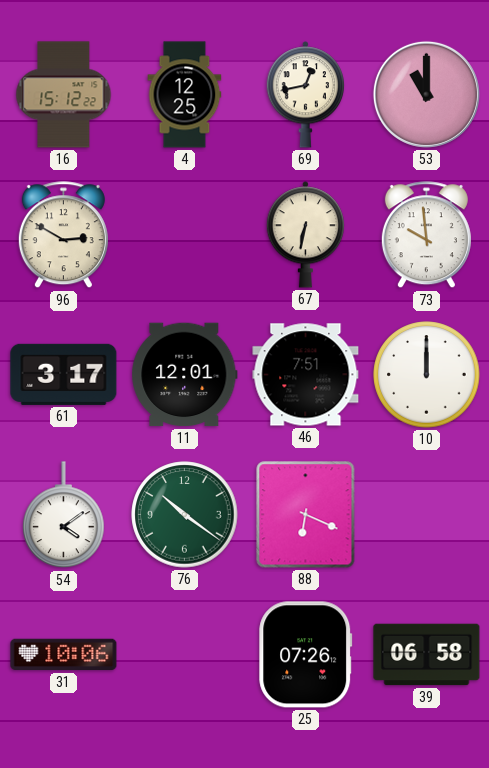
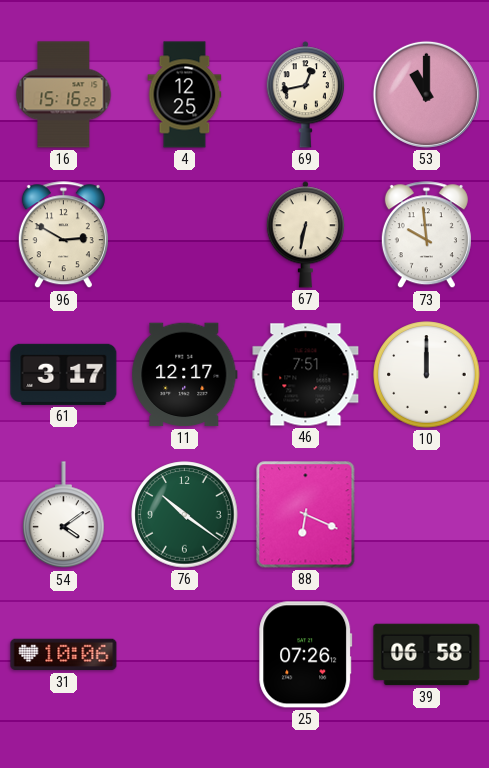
16: 15:12 -> 15:16
11: 12:01 -> 12:17
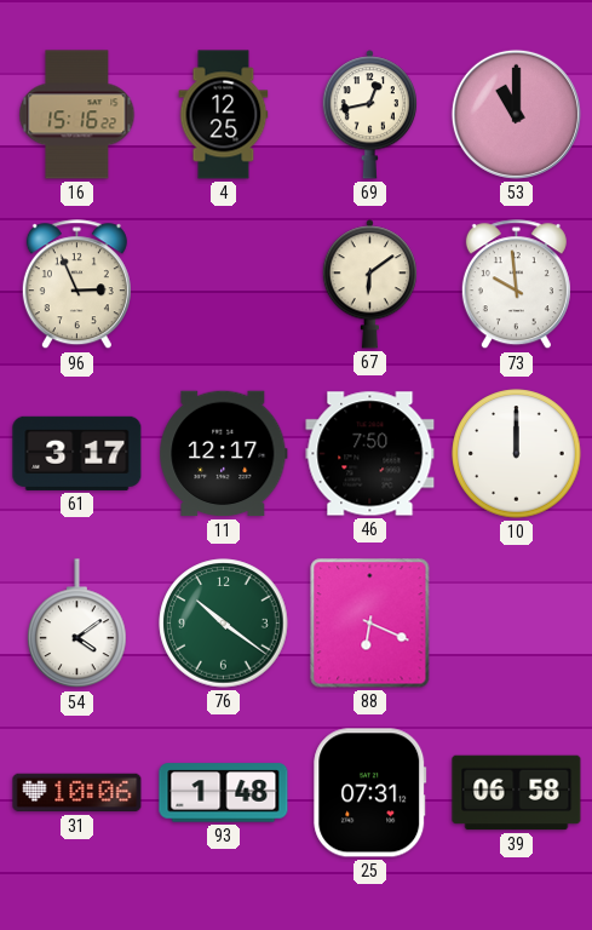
96: 2:50 -> 2:56
67: 6:32 -> 6:09
46: 7:51 -> 7:50
93: none -> 1:48
25: 07:26 -> 07:31
